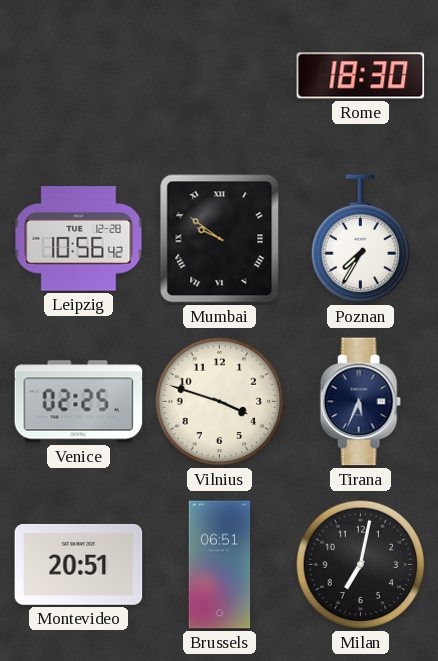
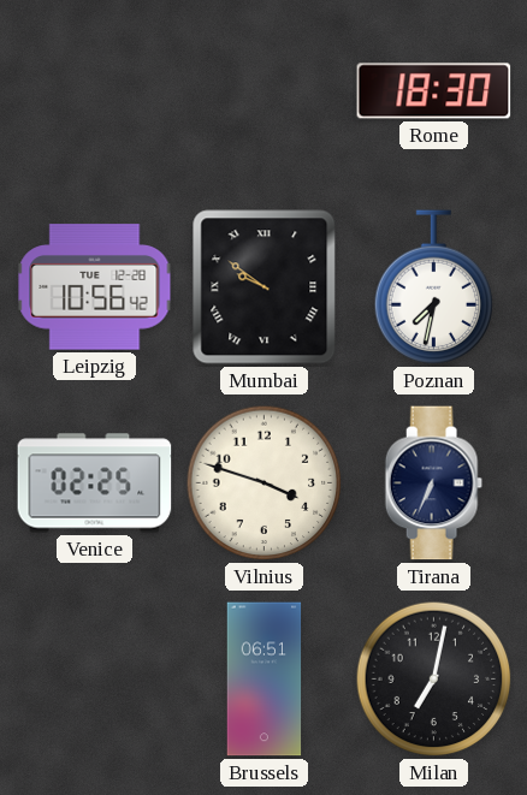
Poznan: 7:35 -> 7:32
Tirana: 5:34 -> 6:34
Montevideo: 20:51 -> none
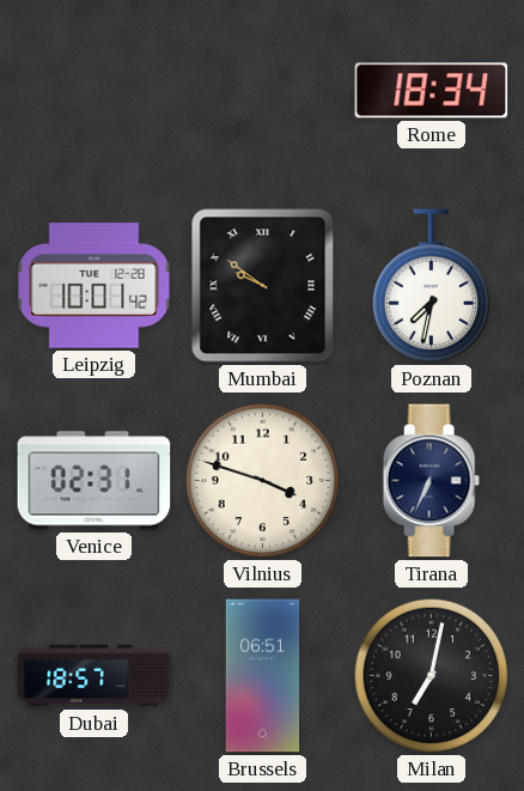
Rome: 18:30 -> 18:34
Leipzig: 10:56 -> 10:01
Venice: 02:25 -> 02:31
Dubai: none -> 18:57
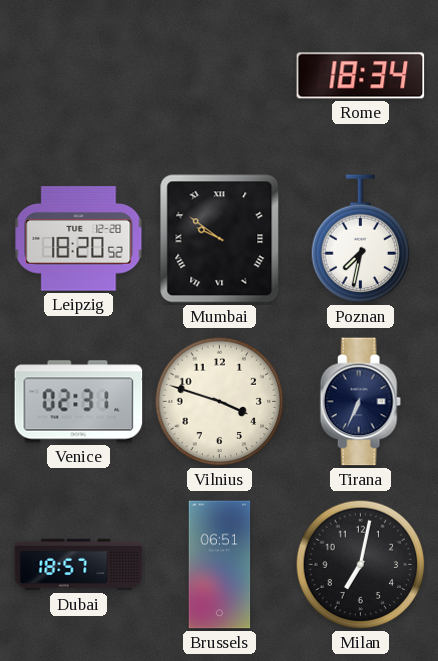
Leipzig: 10:01 -> 18:20
